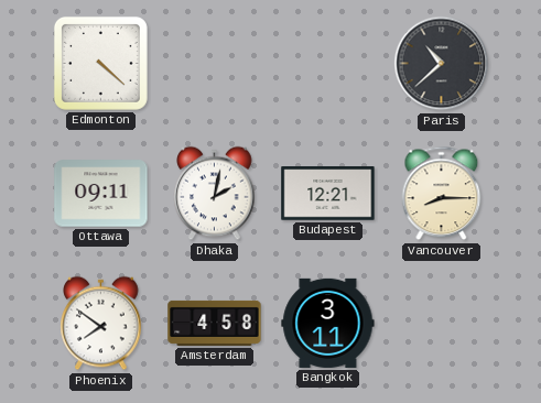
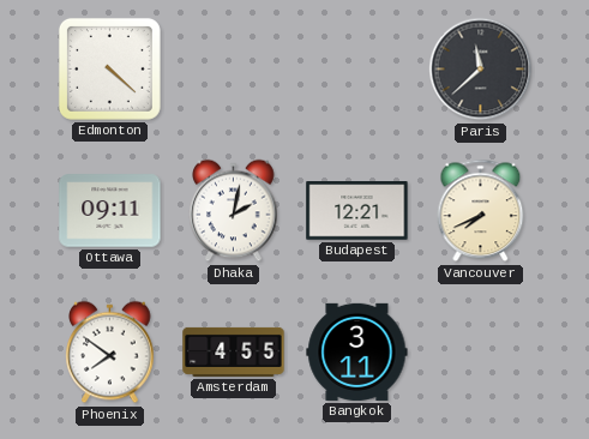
Paris: 10:38 -> 11:38
Vancouver: 8:15 -> 7:41
Amsterdam: 4:58 -> 4:55
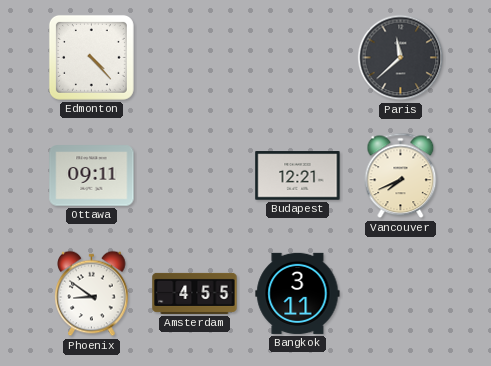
Edmonton: 4:22 -> 4:23
Dhaka: 2:02 -> none
Phoenix: 7:51 -> 8:51
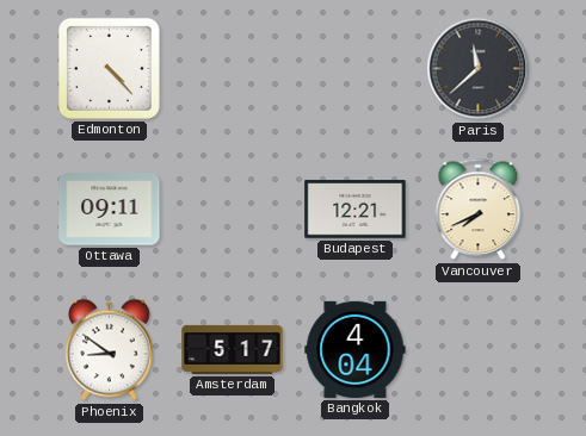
Amsterdam: 4:55 -> 5:17
Bangkok: 3:11 -> 4:04
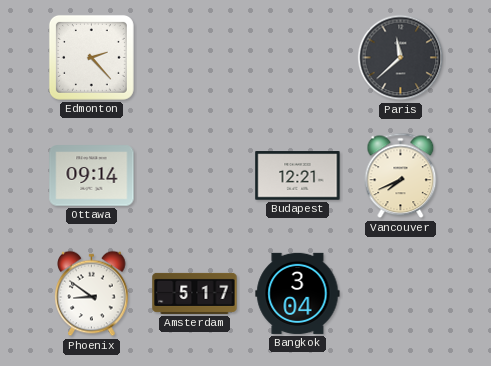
Edmonton: 4:23 -> 2:23
Ottawa: 09:11 -> 09:14
Bangkok: 4:04 -> 3:04
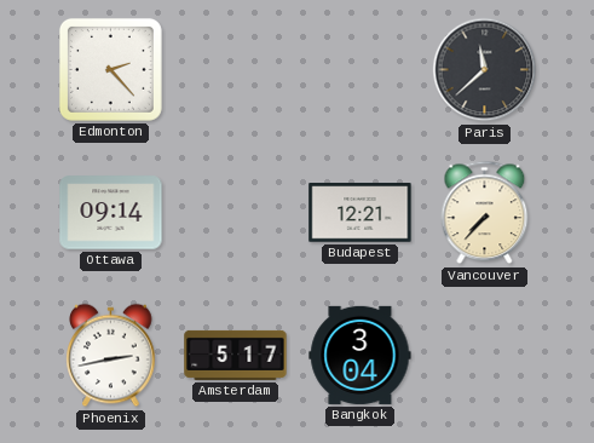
Vancouver: 7:41 -> 7:37
Phoenix: 8:51 -> 2:43
